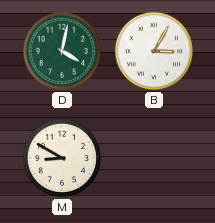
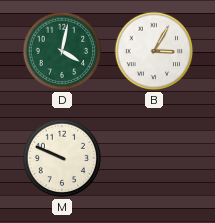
M: 8:50 -> 9:49
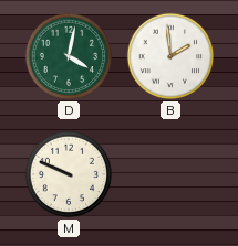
B: 3:05 -> 1:59
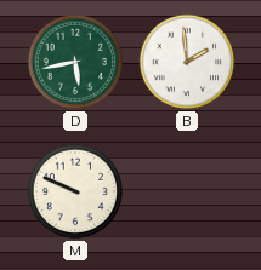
D: 4:02 -> 5:43
